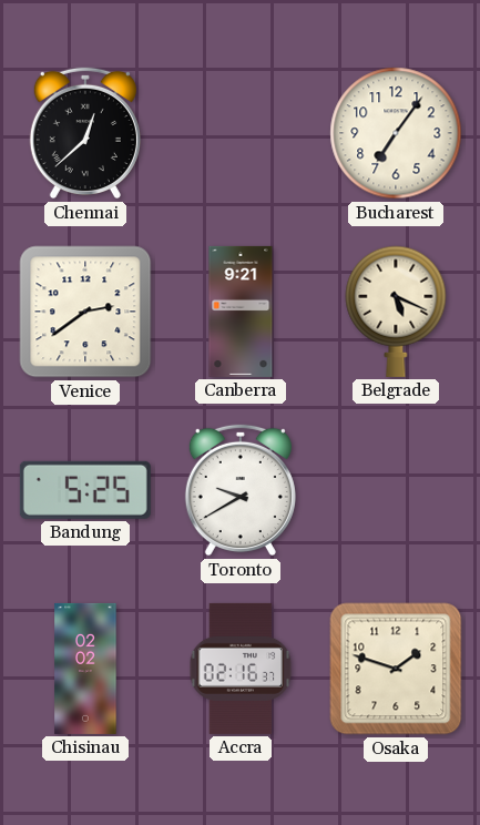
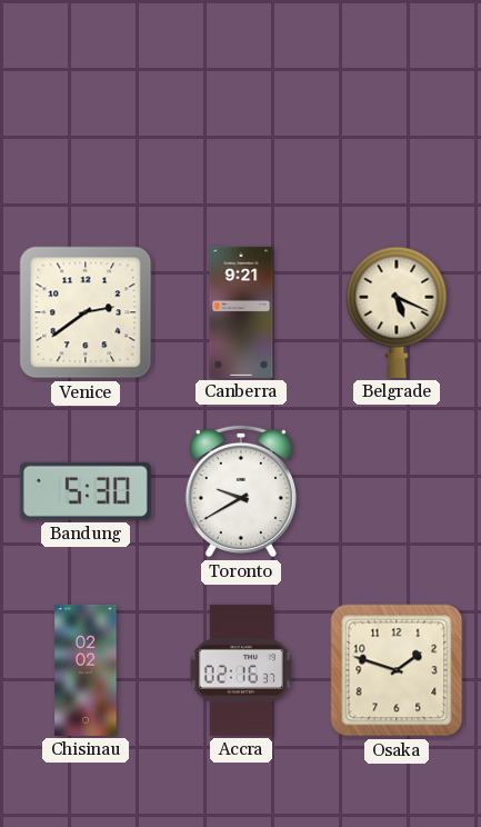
Chennai: 12:38 -> none
Bucharest: 7:06 -> none
Bandung: 5:25 -> 5:30
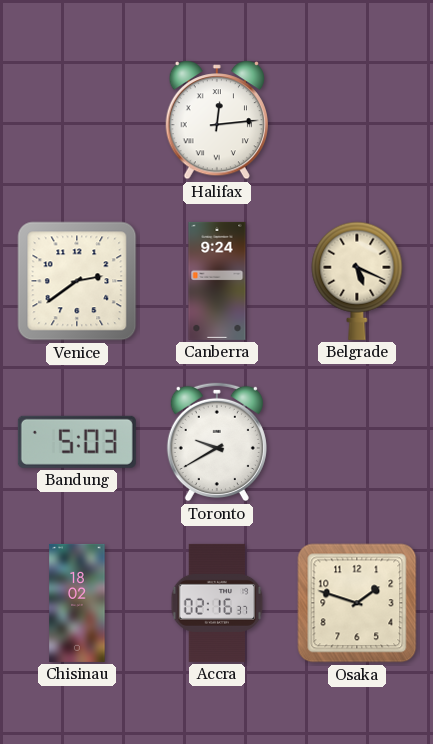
Halifax: none -> 12:14
Canberra: 9:21 -> 9:24
Bandung: 5:30 -> 5:03
Chisinau: 02:02 -> 18:02
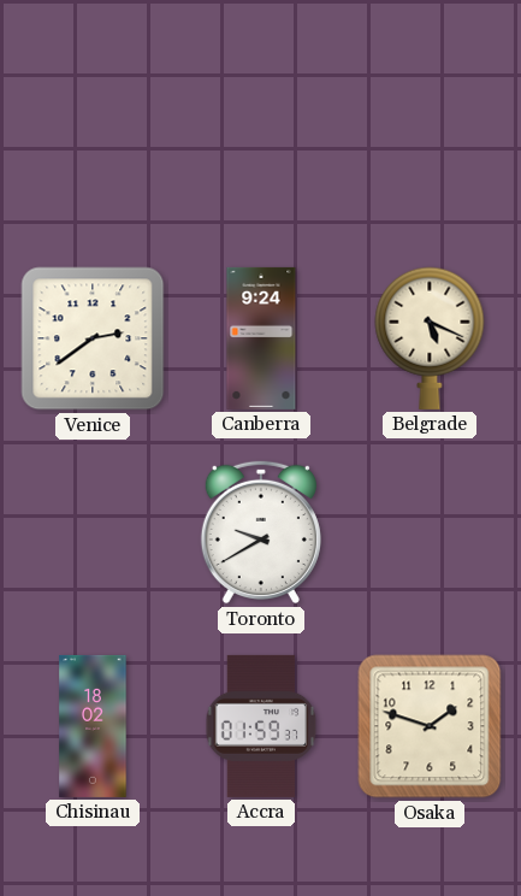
Halifax: 12:14 -> none
Bandung: 5:03 -> none
Accra: 02:16 -> 01:59
